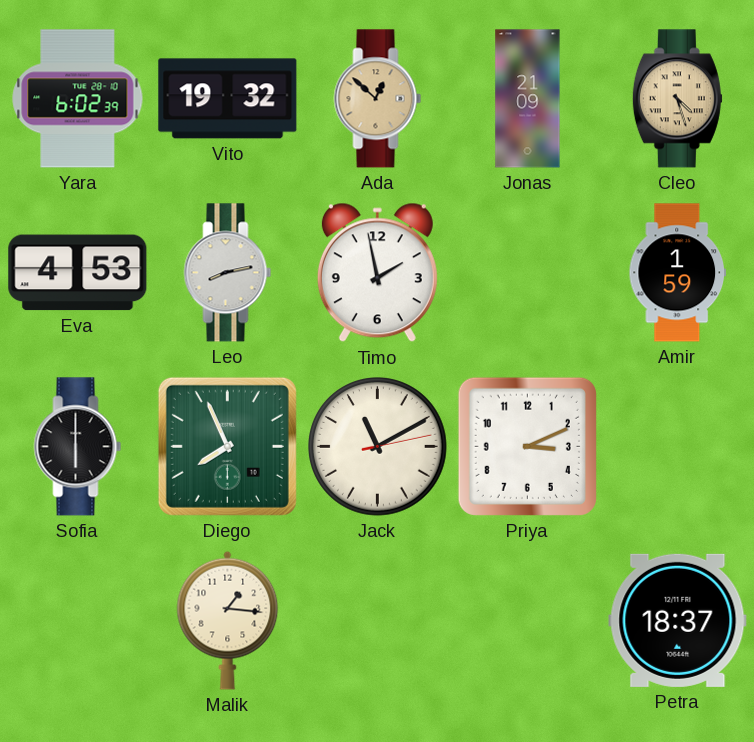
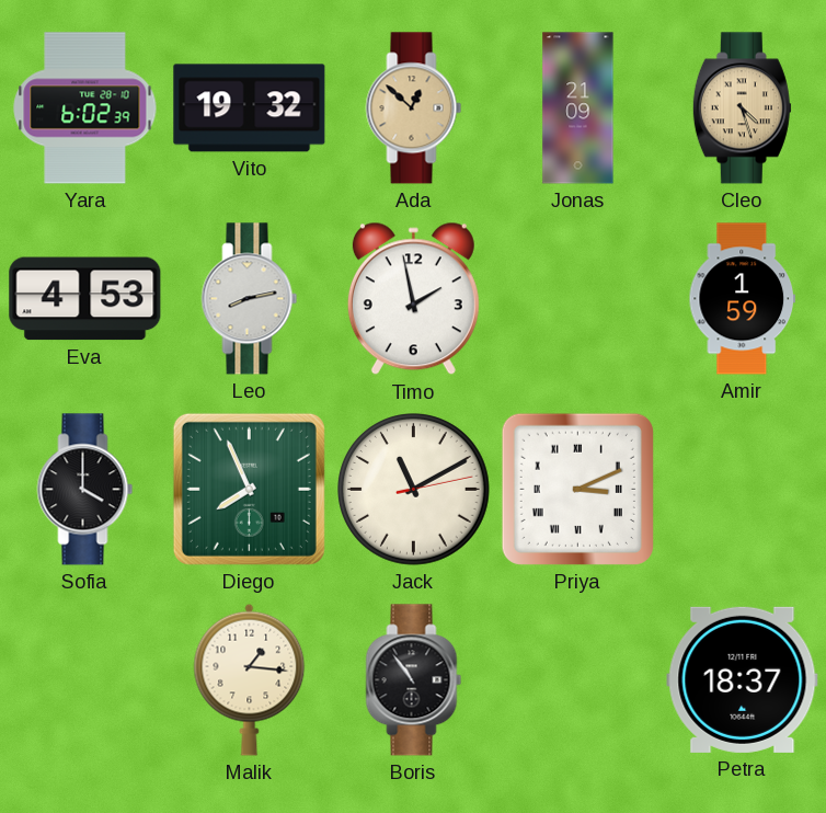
Sofia: 6:00 -> 4:00
Priya numerals: Arabic -> Roman
Boris: none -> 10:54
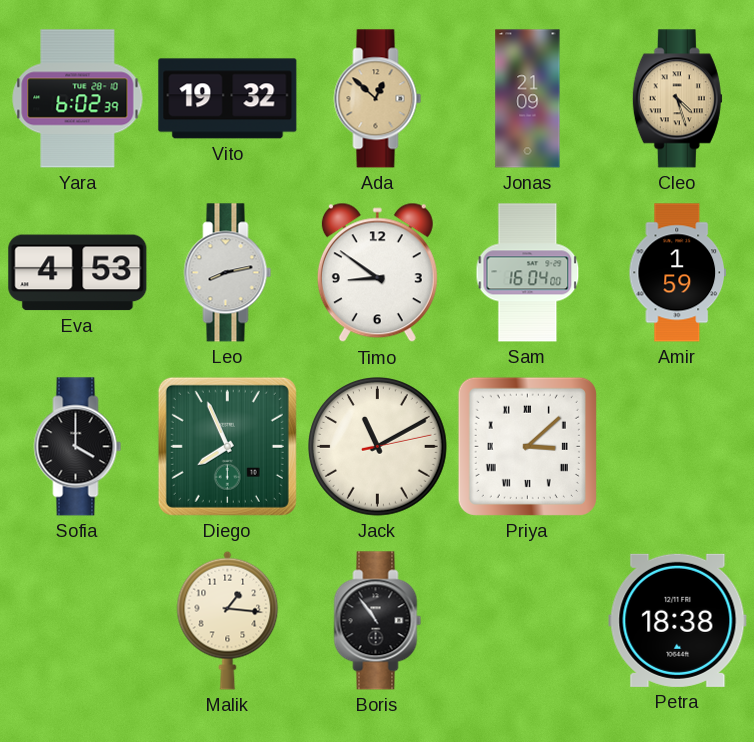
Timo: 1:58 -> 8:51
Sam: none -> 16:04
Priya: 3:11 -> 3:08
Petra: 18:37 -> 18:38
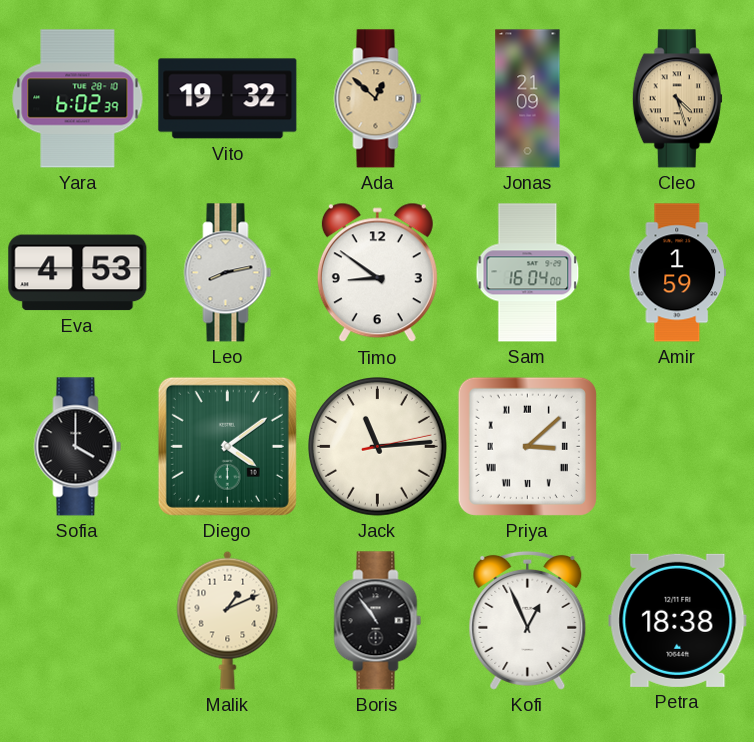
Diego: 7:56 -> 4:09
Jack: 11:10 -> 11:14
Malik: 1:16 -> 1:11
Kofi: none -> 12:56
